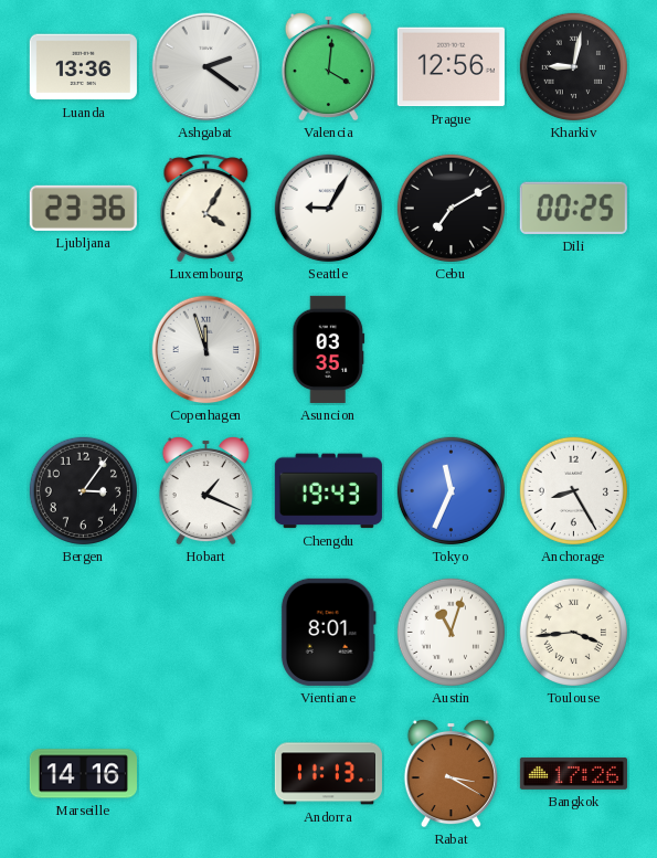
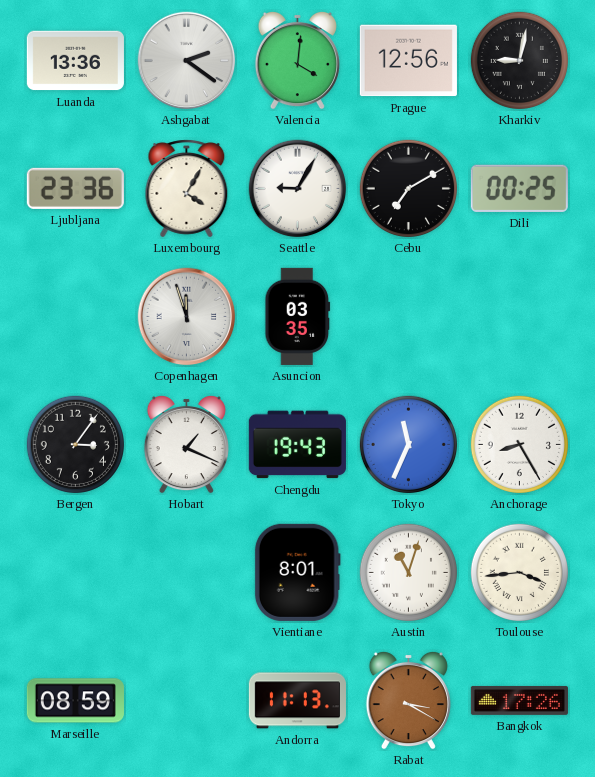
Marseille: 14:16 -> 08:59
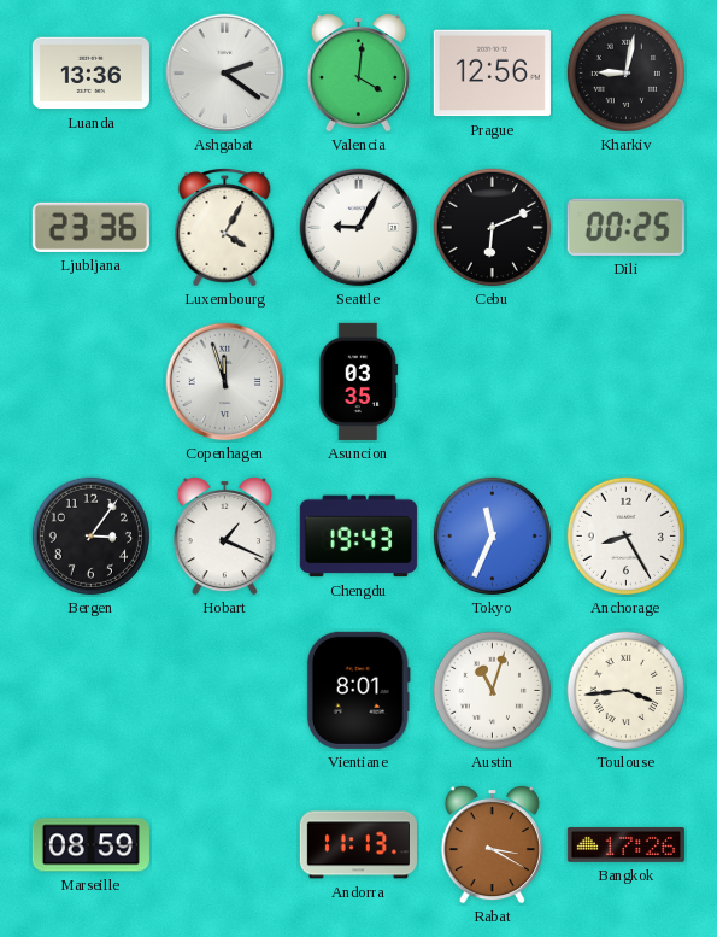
Cebu: 7:10 -> 6:11
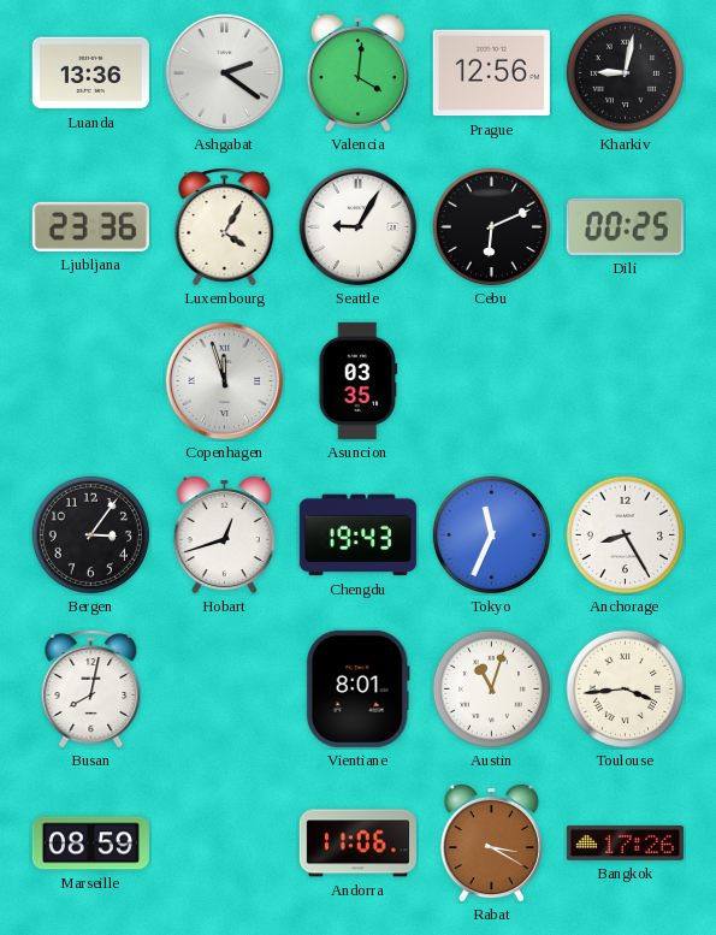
Hobart: 1:19 -> 12:42
Busan: none -> 8:02
Andorra: 11:13 -> 11:06
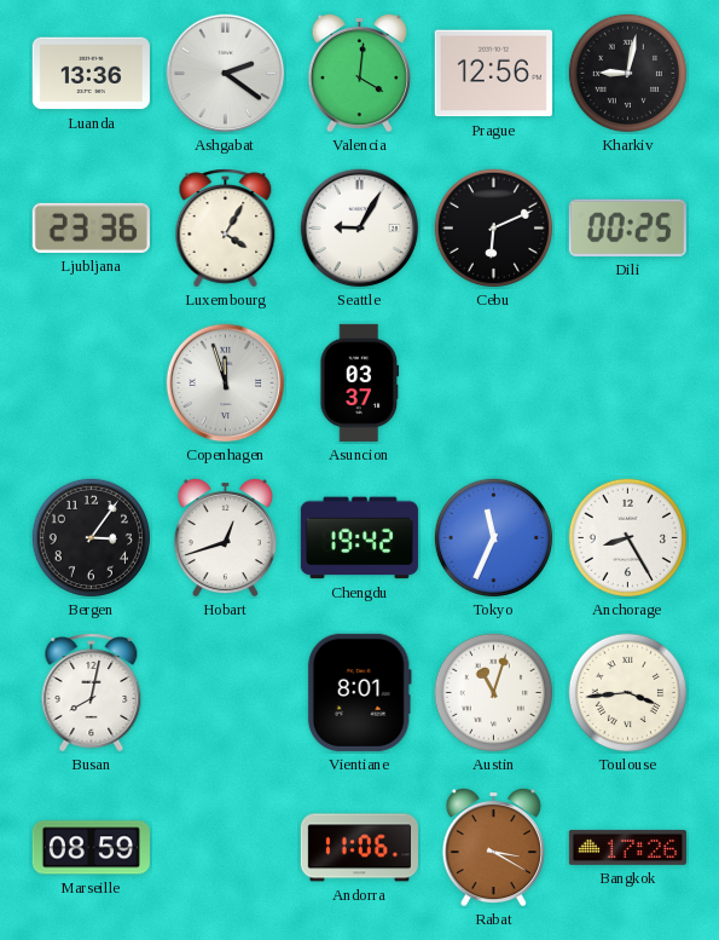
Asuncion: 03:35 -> 03:37
Chengdu: 19:43 -> 19:42
